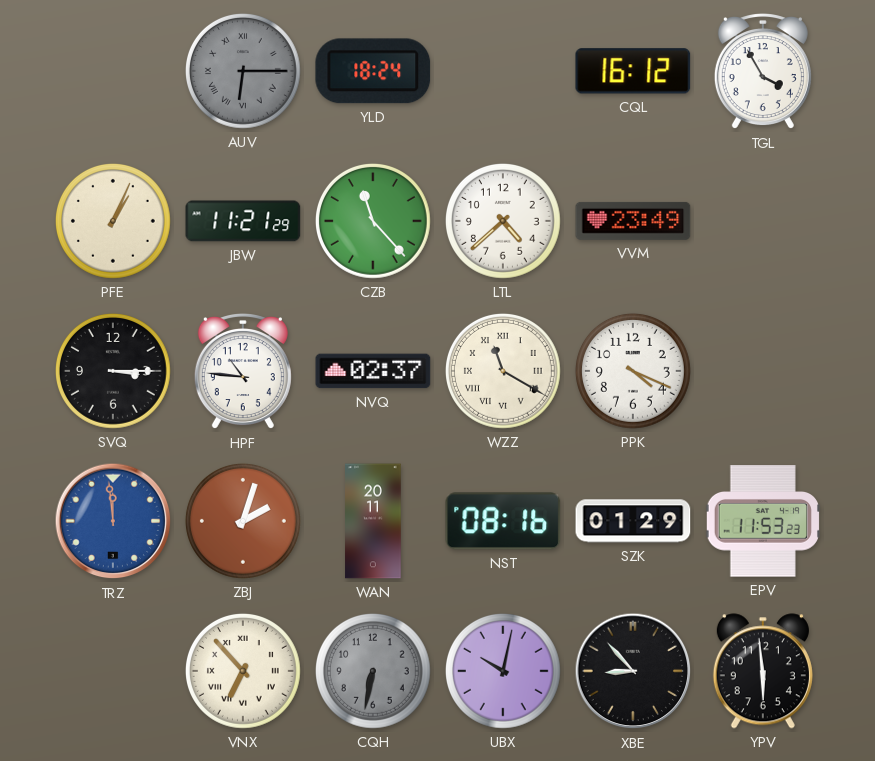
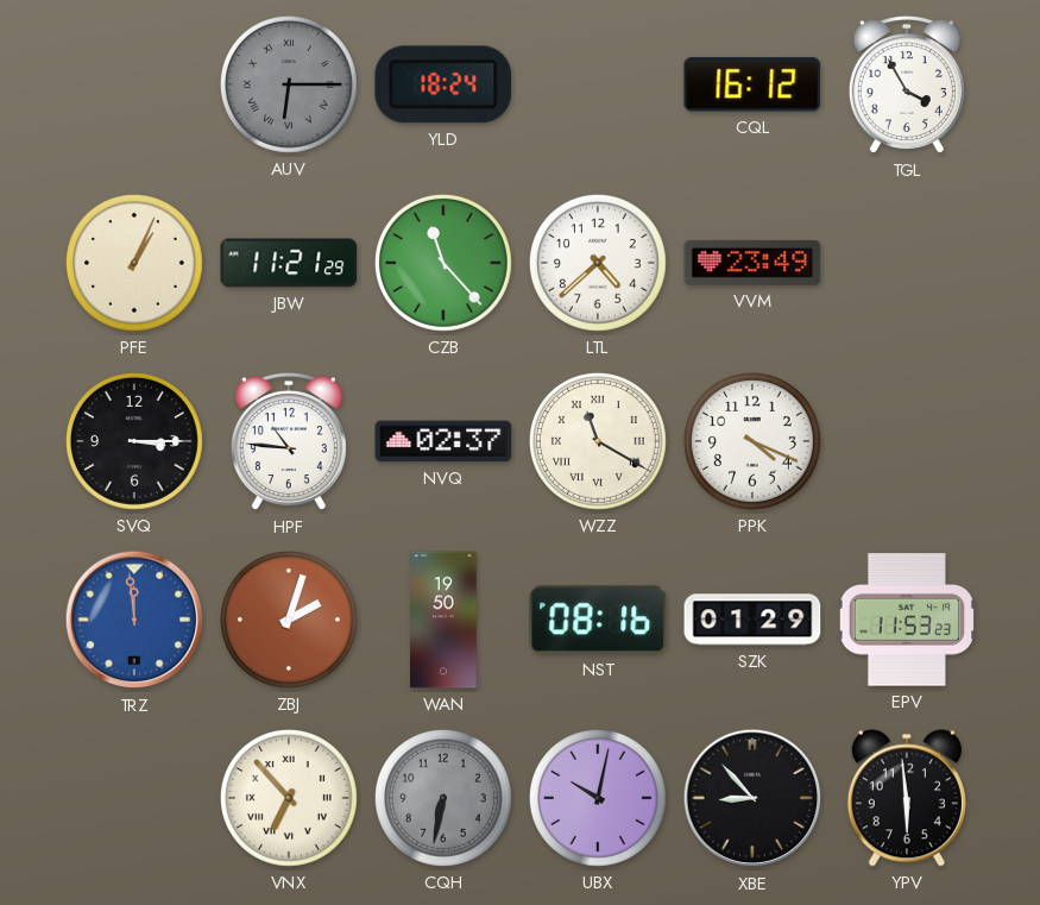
WAN: 20:11 -> 19:50
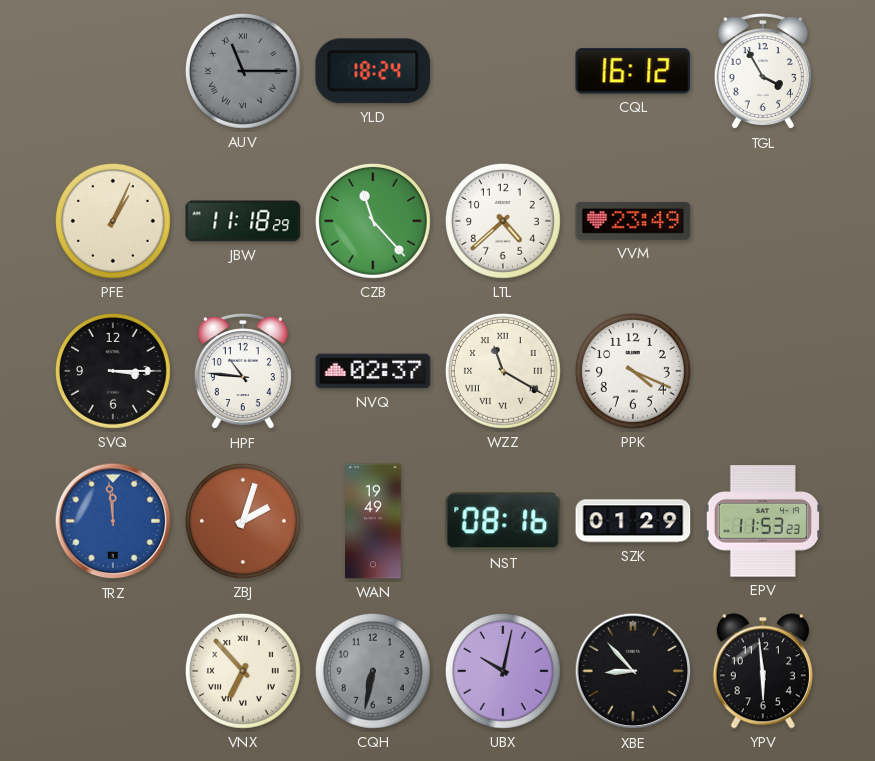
AUV: 6:15 -> 11:15
JBW: 11:21 -> 11:18
WAN: 19:50 -> 19:49
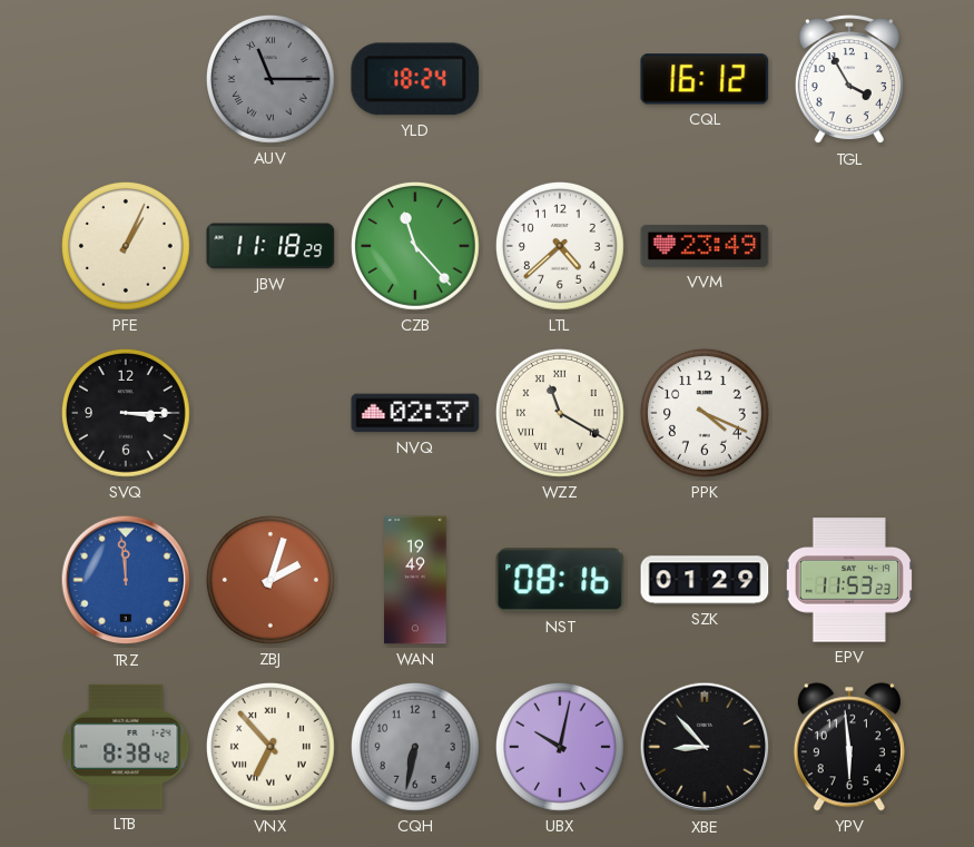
HPF: 10:46 -> none
LTB: none -> 8:38
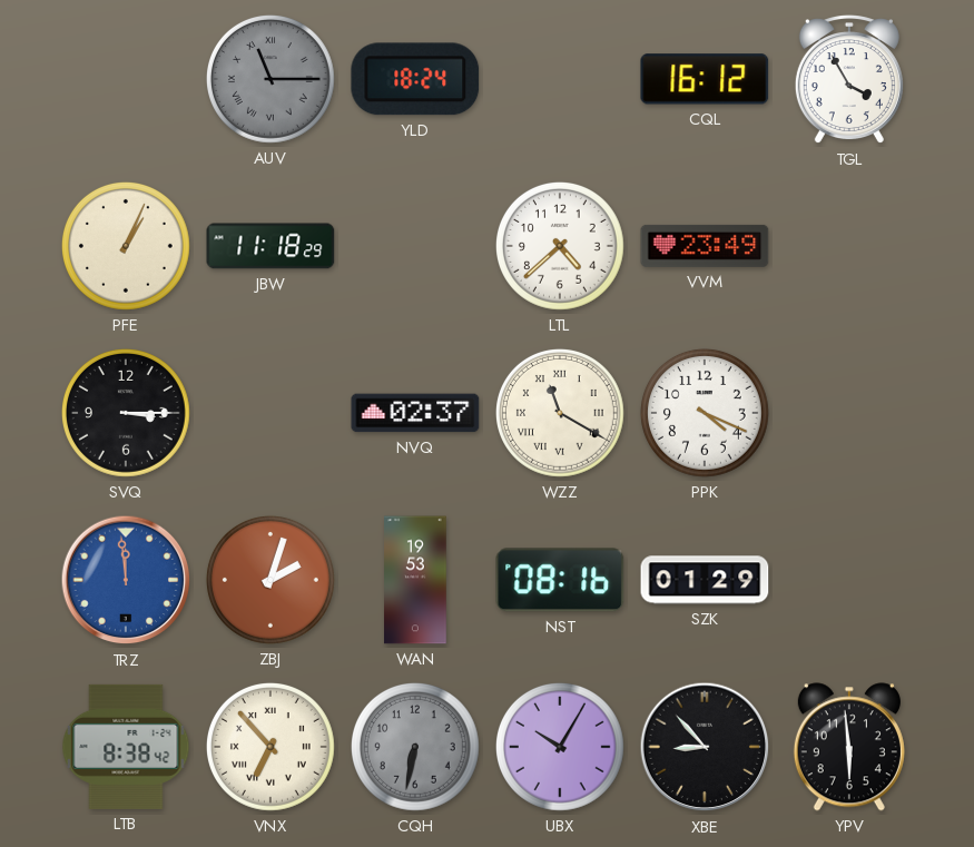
CZB: 11:23 -> none
WAN: 19:49 -> 19:53
EPV: 11:53 -> none
UBX: 10:02 -> 10:05
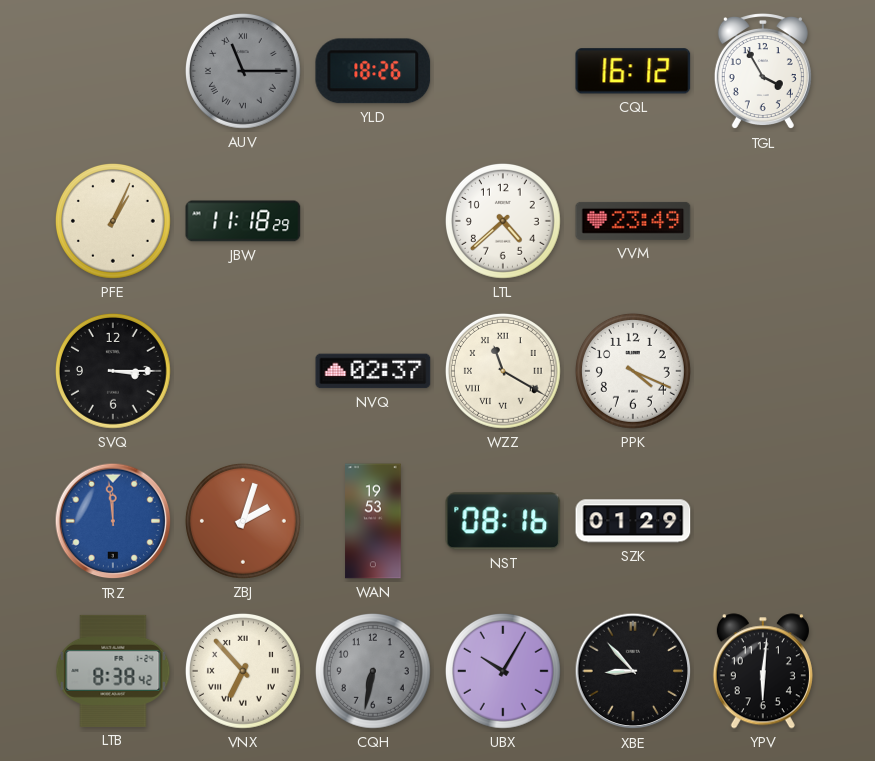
YLD: 18:24 -> 18:26
YPV: 5:59 -> 6:01
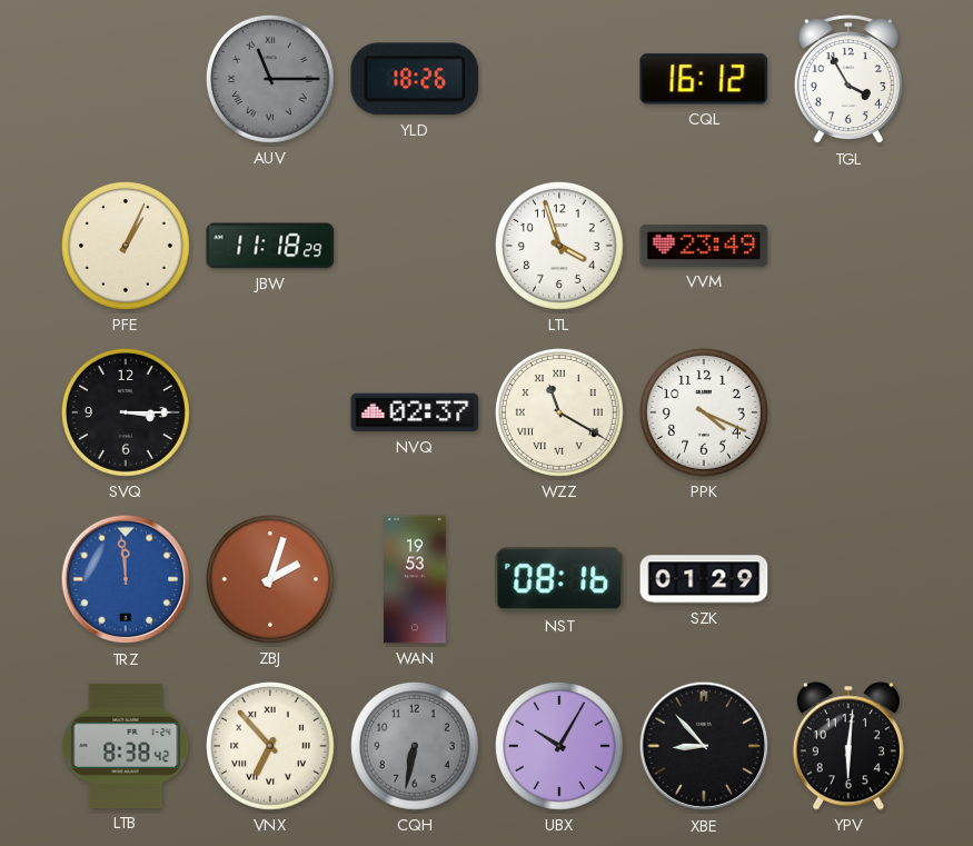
LTL: 4:38 -> 3:57
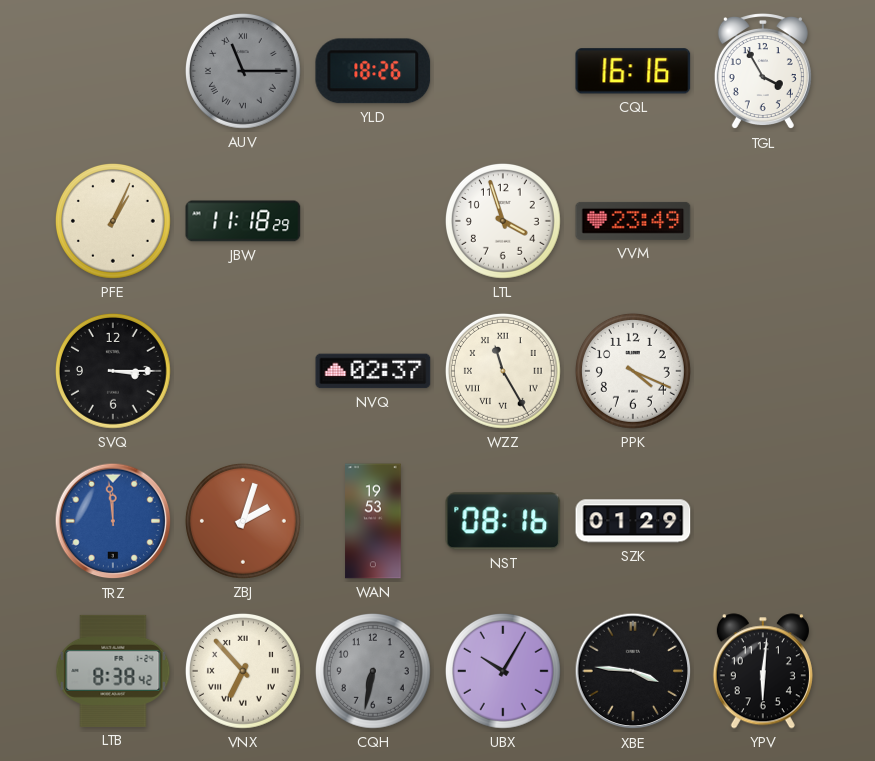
CQL: 16:12 -> 16:16
WZZ: 11:20 -> 11:25
XBE: 8:53 -> 3:46
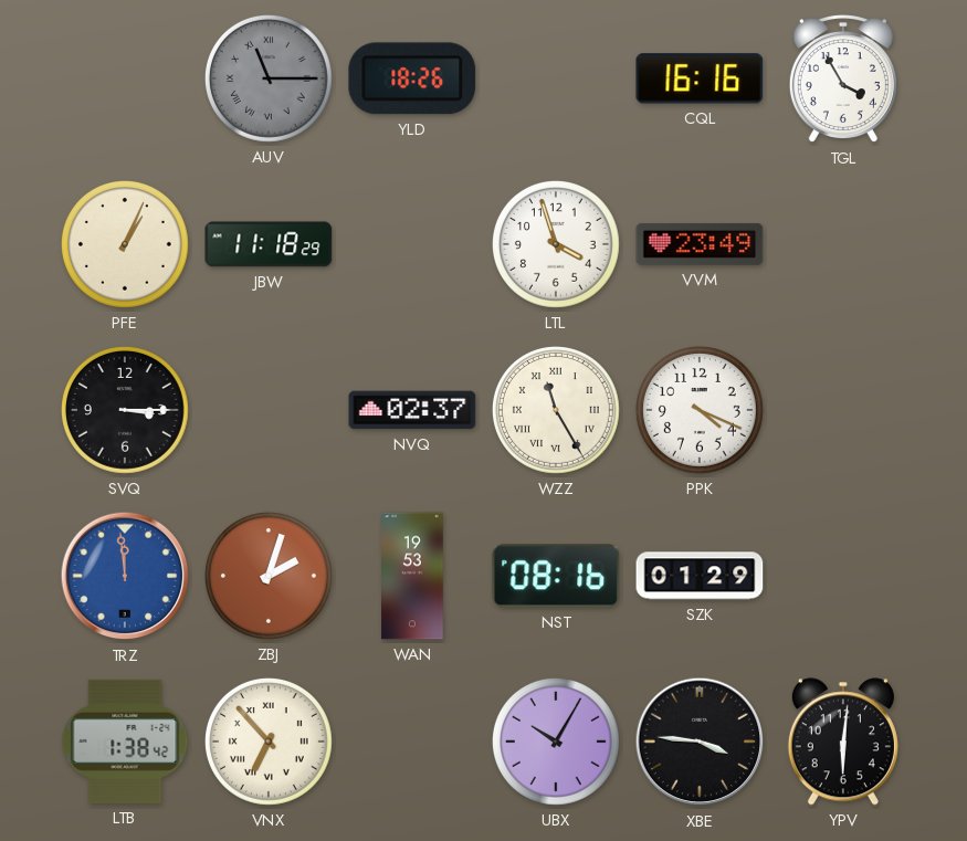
LTB: 8:38 -> 1:38
CQH: 6:32 -> none
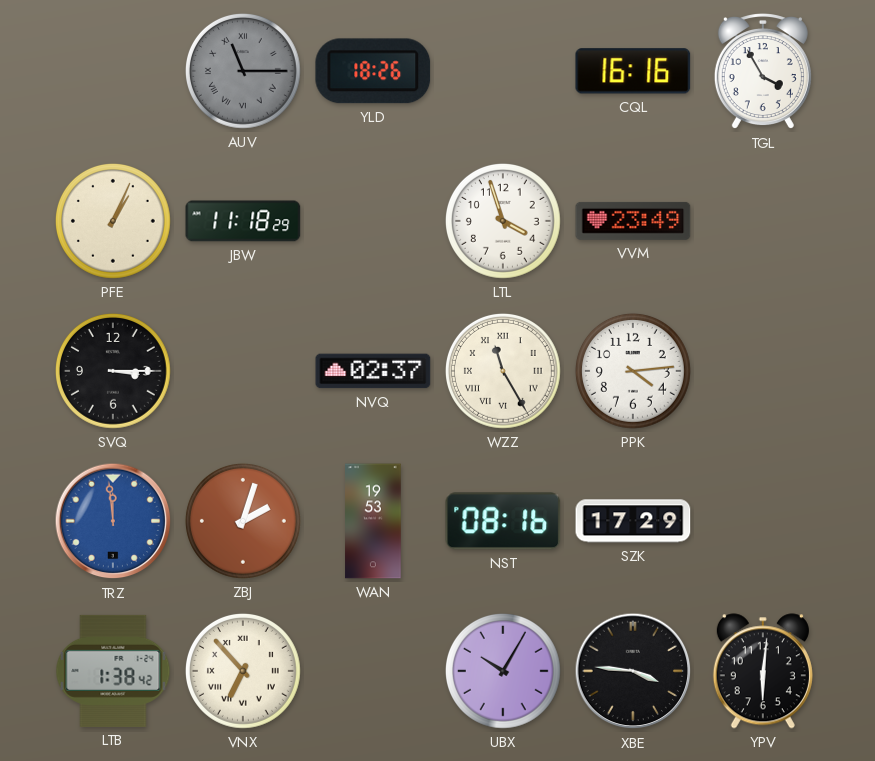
PPK: 4:19 -> 4:14
SZK: 01:29 -> 17:29
